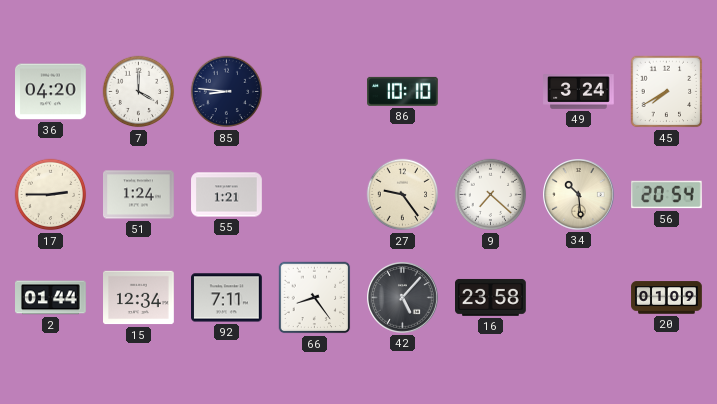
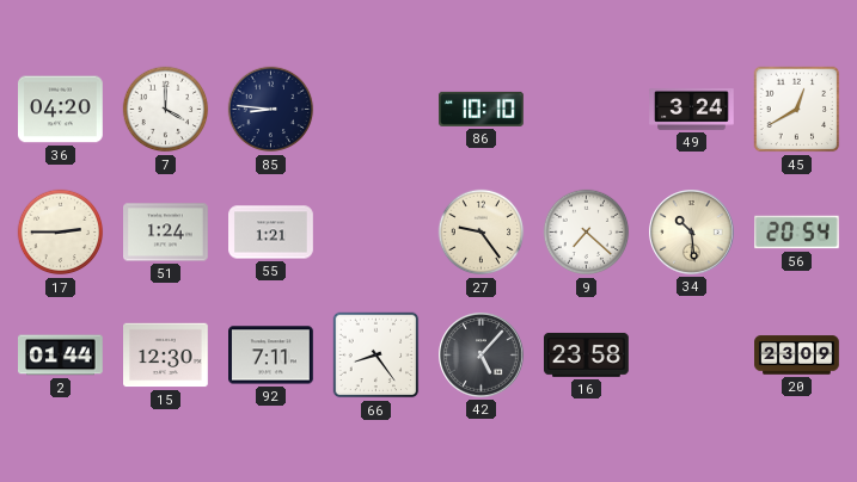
45: 7:40 -> 12:40
15: 12:34 -> 12:30
20: 01:09 -> 23:09
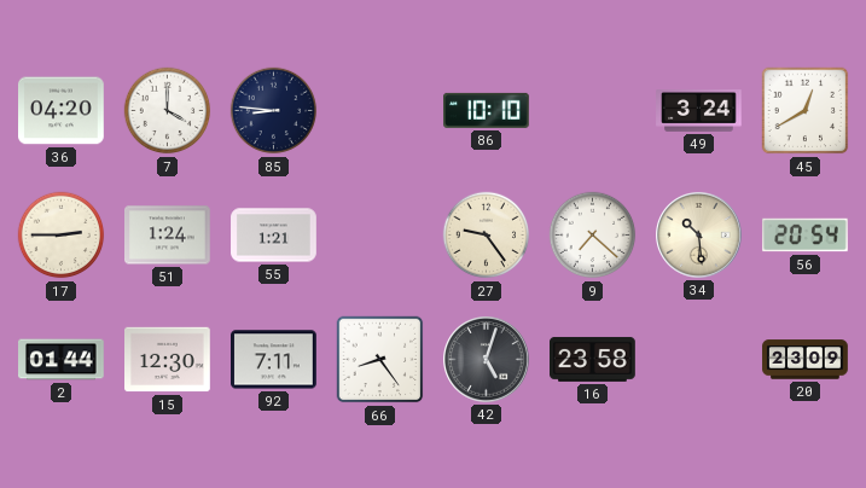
42: 5:07 -> 5:03
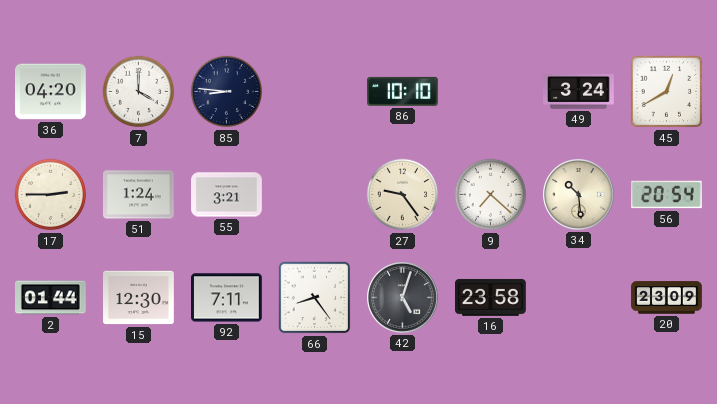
55: 1:21 -> 3:21
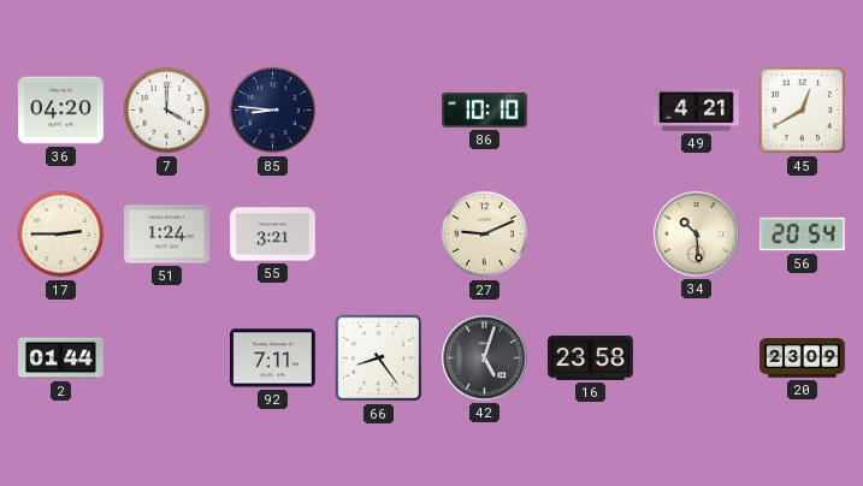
49: 3:24 -> 4:21
27: 9:24 -> 9:11
9: 7:22 -> none
15: 12:30 -> none
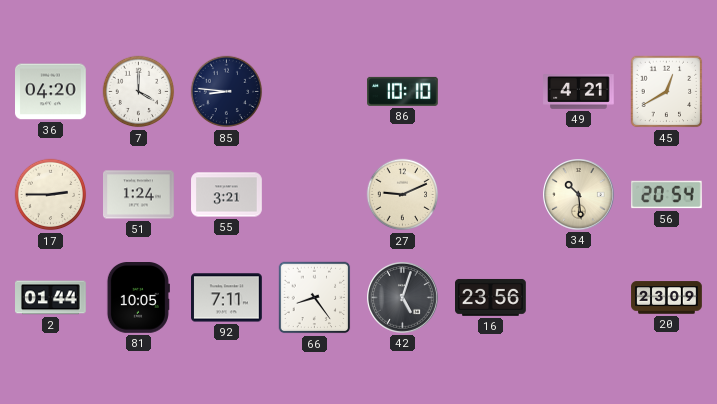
81: none -> 10:05
16: 23:58 -> 23:56
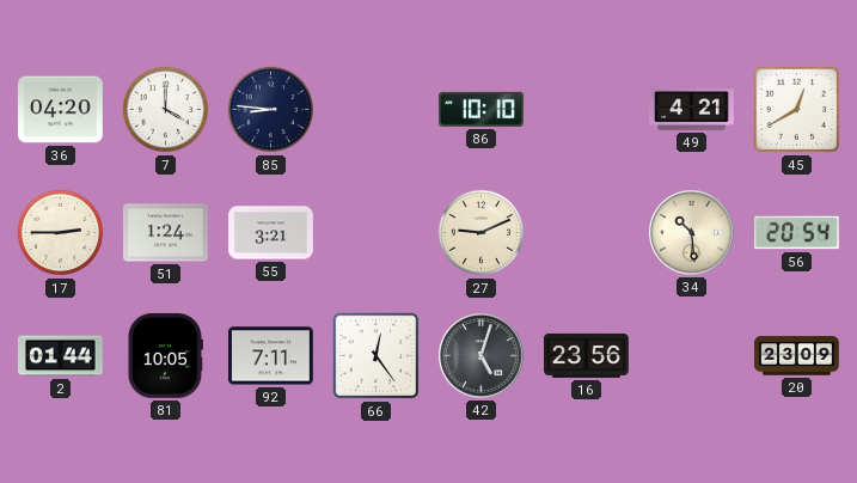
66: 8:24 -> 12:24
